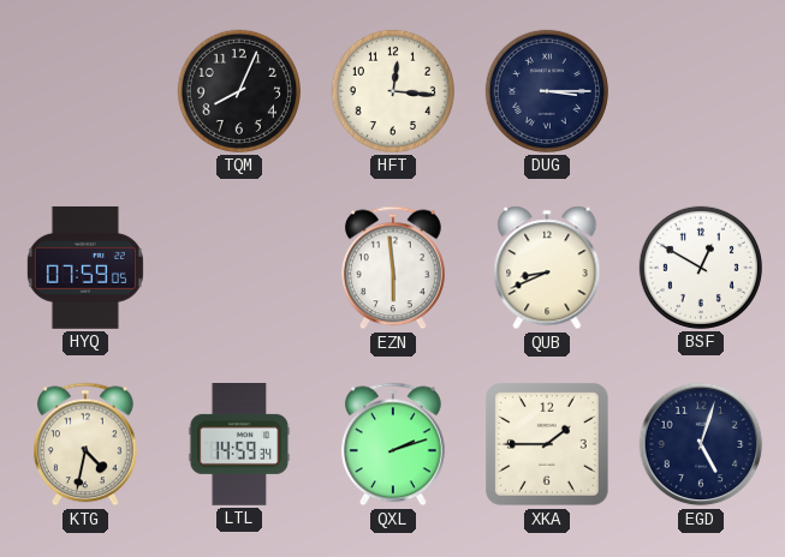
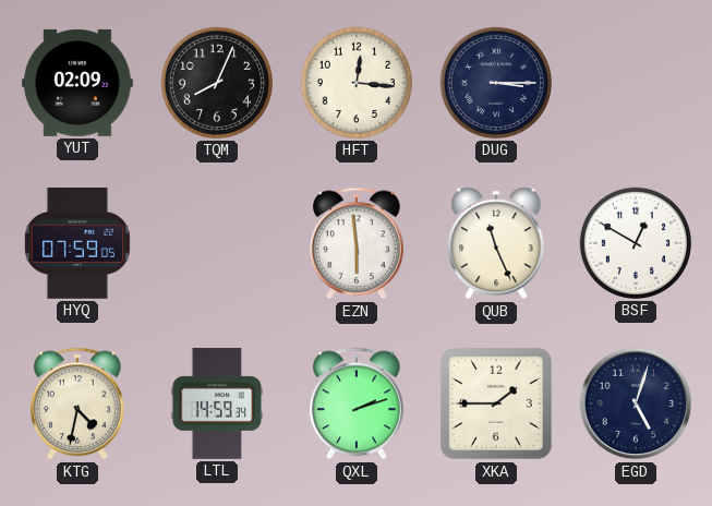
YUT: none -> 02:09
QUB: 8:41 -> 11:26
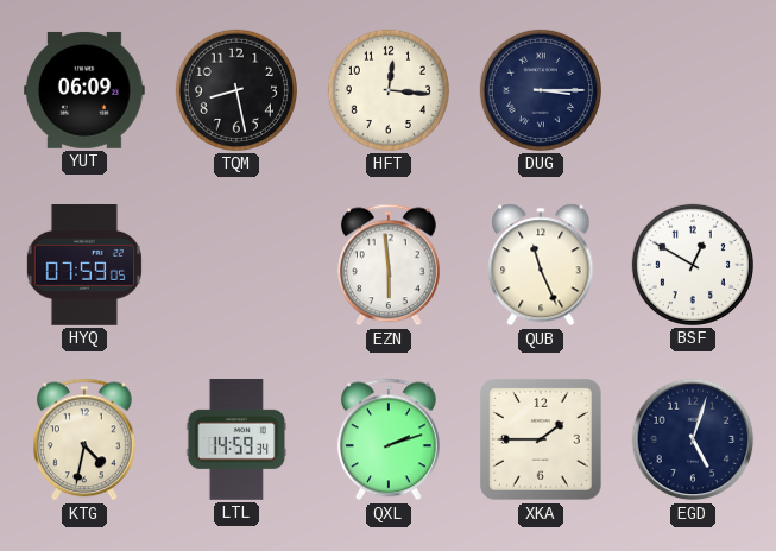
YUT: 02:09 -> 06:09
TQM: 8:04 -> 8:28
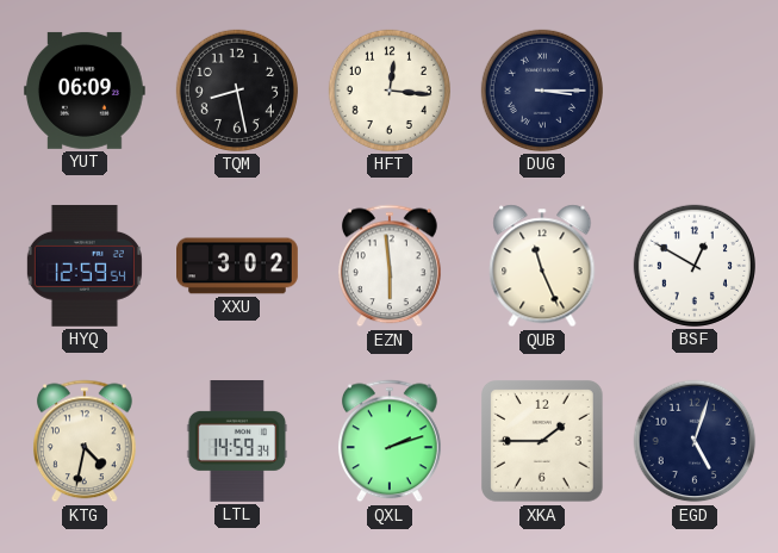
HYQ: 07:59 -> 12:59
XXU: none -> 3:02
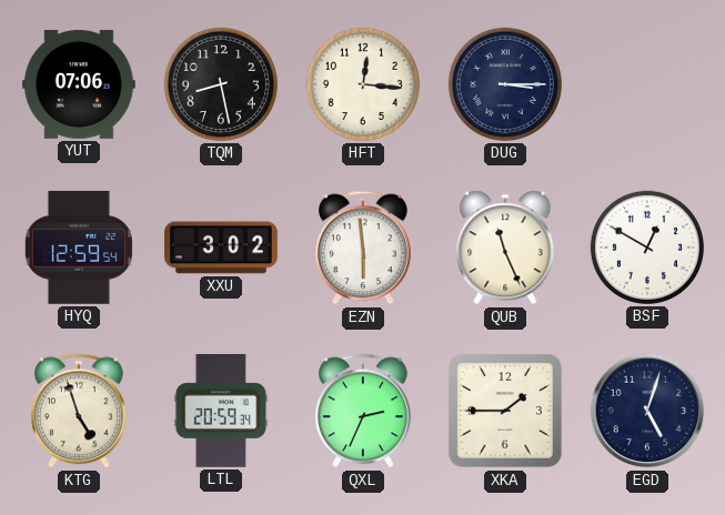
YUT: 06:09 -> 07:06
KTG: 4:32 -> 4:57
LTL: 14:59 -> 20:59
QXL: 2:12 -> 2:34
